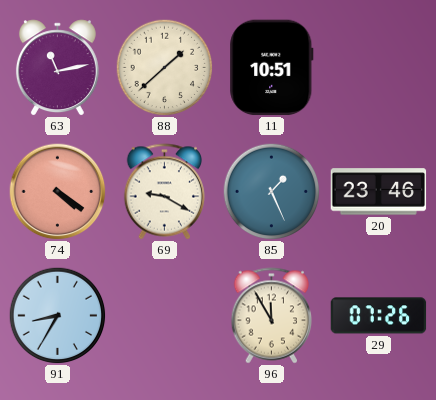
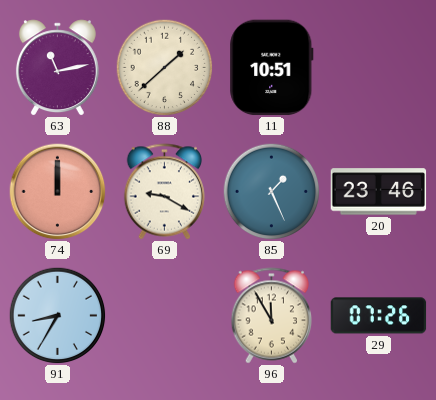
74: 4:21 -> 12:00
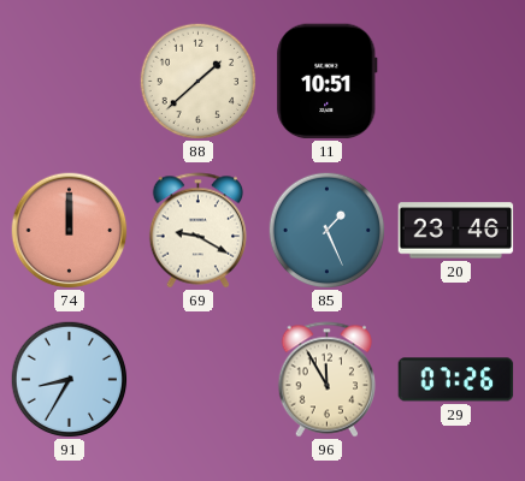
63: 11:13 -> none
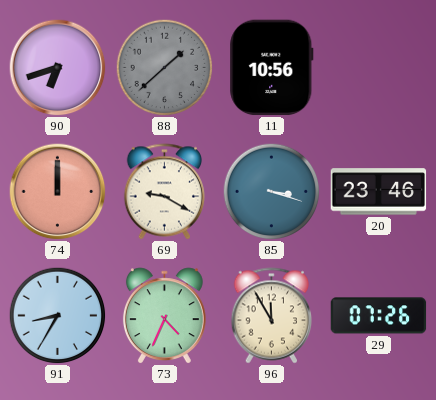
90: none -> 6:42
88 dial: cream -> grey
11: 10:51 -> 10:56
85: 1:26 -> 3:18
73: none -> 4:34
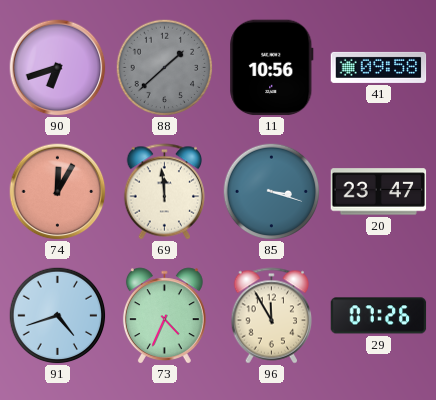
41: none -> 09:58
74: 12:00 -> 12:05
69: 9:20 -> 11:59
20: 23:46 -> 23:47
91: 8:35 -> 4:42
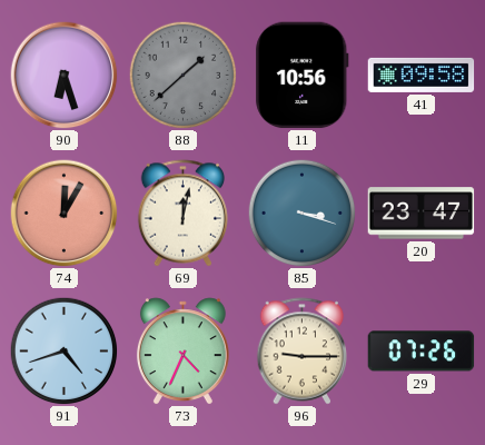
90: 6:42 -> 6:27
69: 11:59 -> 12:02
96: 11:55 -> 9:15
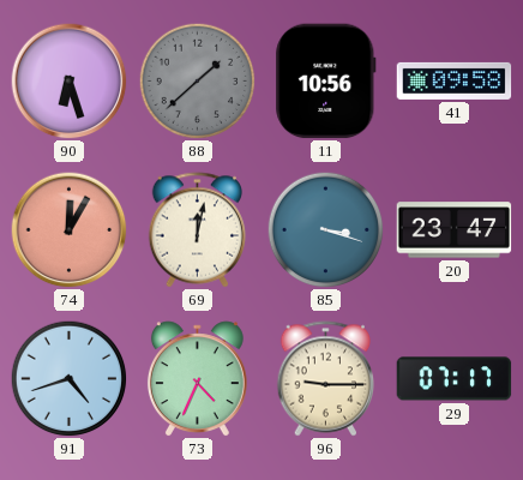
29: 07:26 -> 07:17
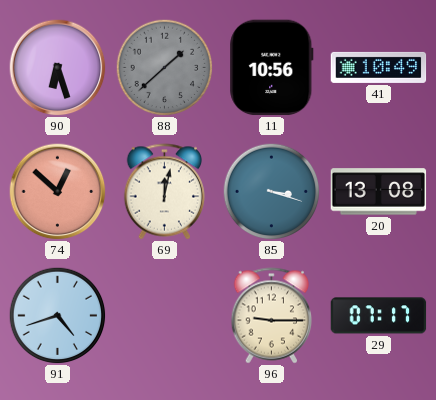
41: 09:58 -> 10:49
74: 12:05 -> 12:52
20: 23:47 -> 13:08
73: 4:34 -> none
